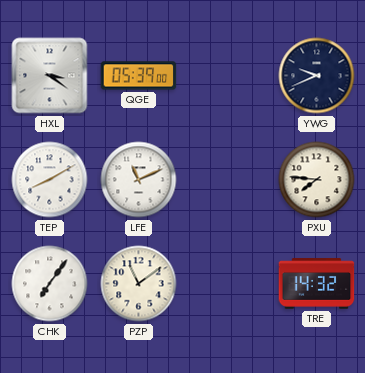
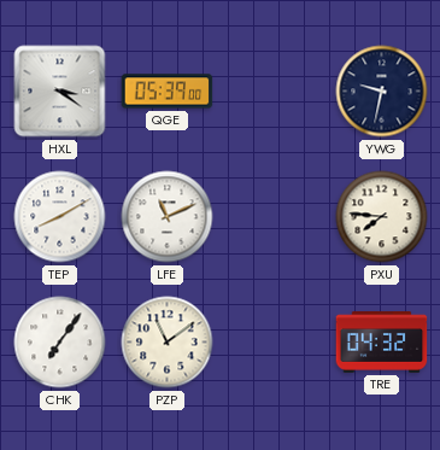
YWG: 9:41 -> 9:32
TRE: 14:32 -> 04:32
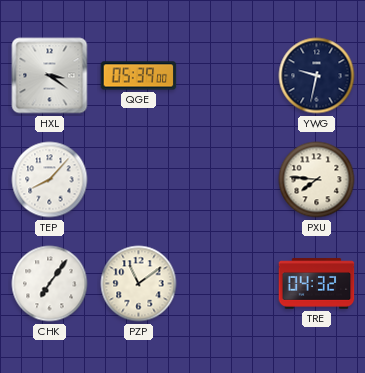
TEP: 8:10 -> 8:07
LFE: 11:11 -> none
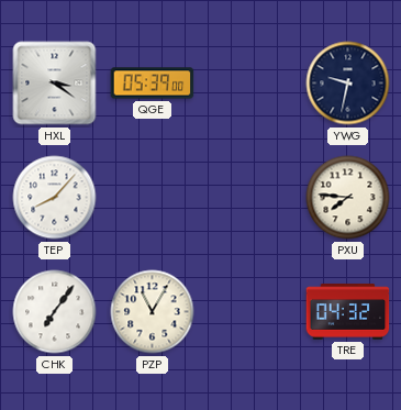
PZP: 11:09 -> 11:05
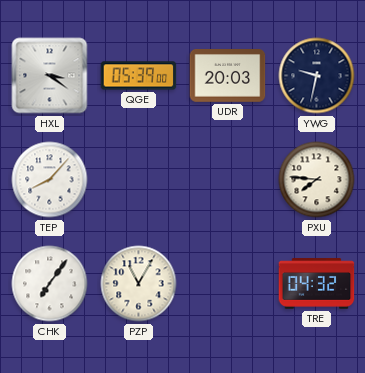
UDR: none -> 20:03
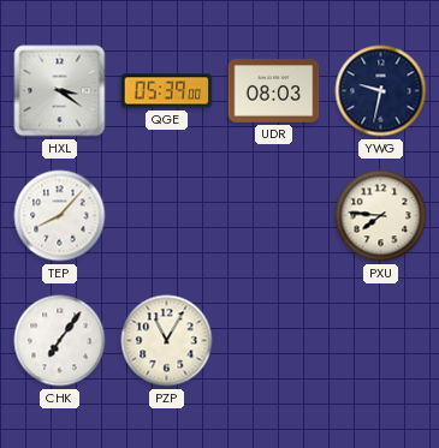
UDR: 20:03 -> 08:03
TRE: 04:32 -> none
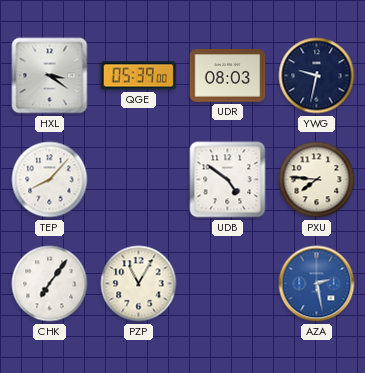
UDB: none -> 4:51
AZA: none -> 2:28
